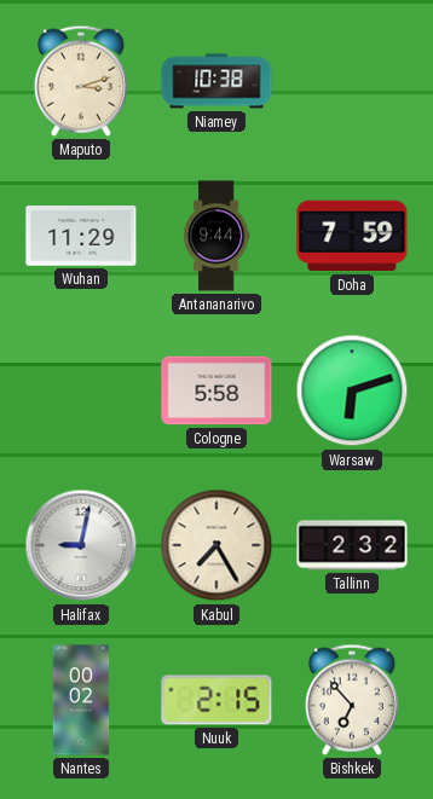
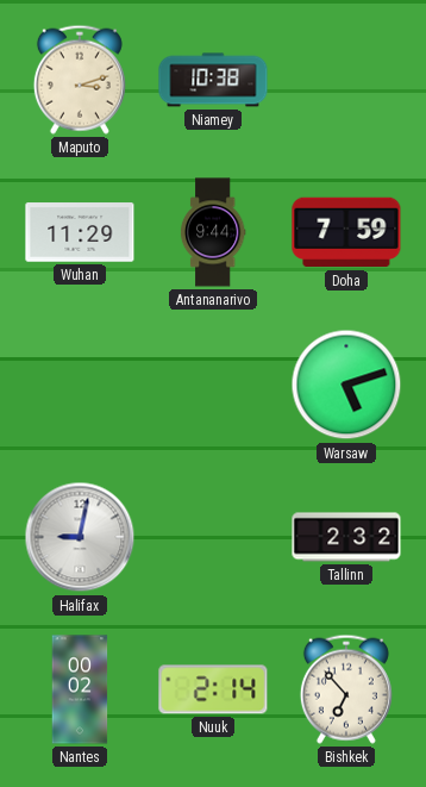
Cologne: 5:58 -> none
Warsaw: 6:12 -> 5:12
Kabul: 7:25 -> none
Nuuk: 2:15 -> 2:14
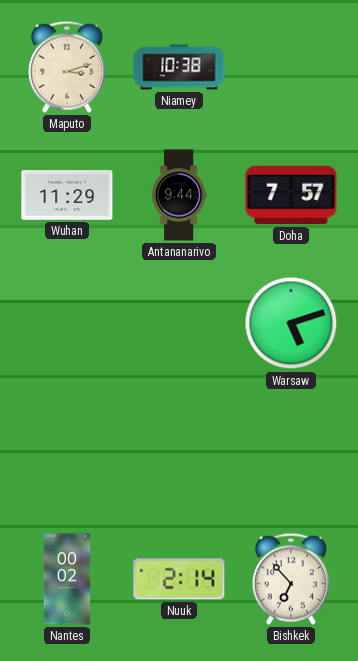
Doha: 7:59 -> 7:57
Halifax: 9:02 -> none
Tallinn: 2:32 -> none
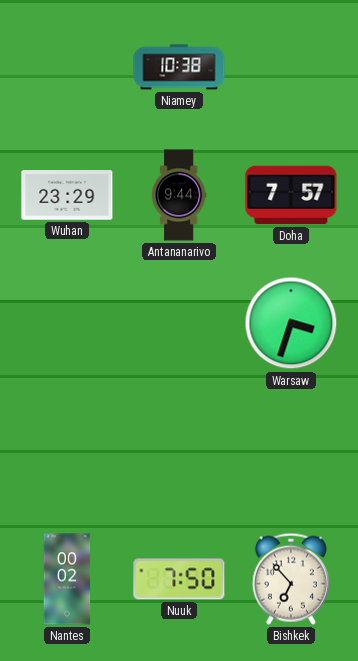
Maputo: 3:12 -> none
Wuhan: 11:29 -> 23:29
Warsaw: 5:12 -> 3:33
Nuuk: 2:14 -> 7:50
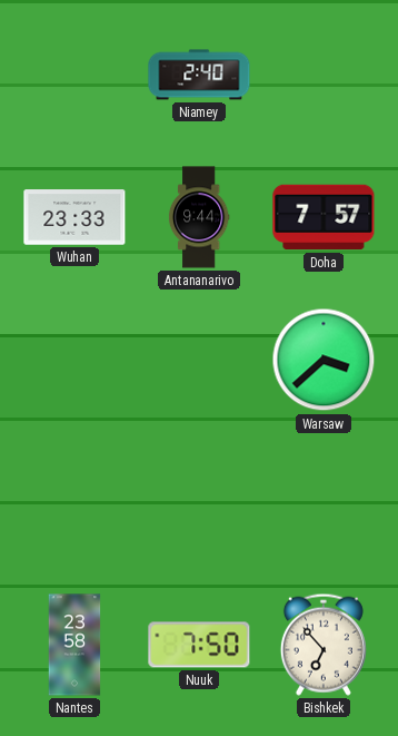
Niamey: 10:38 -> 2:40
Wuhan: 23:29 -> 23:33
Warsaw: 3:33 -> 3:38
Nantes: 00:02 -> 23:58
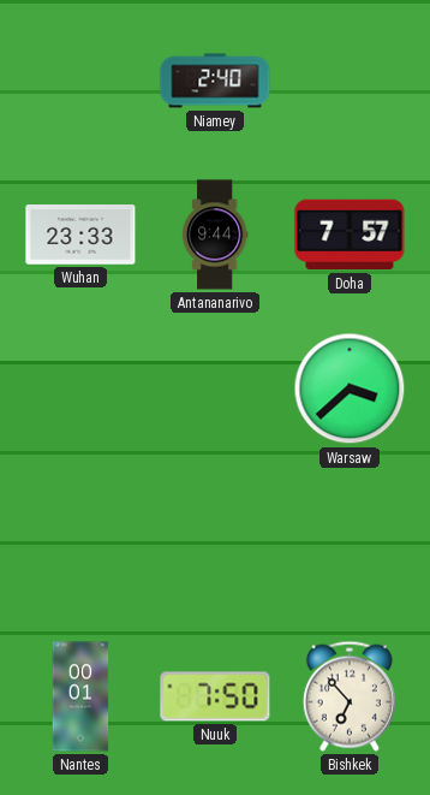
Nantes: 23:58 -> 00:01
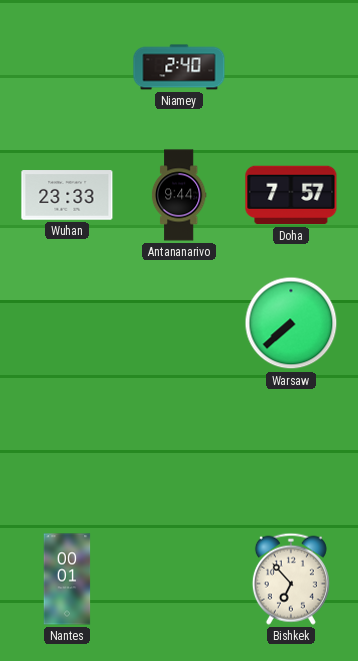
Warsaw: 3:38 -> 7:38
Nuuk: 7:50 -> none
